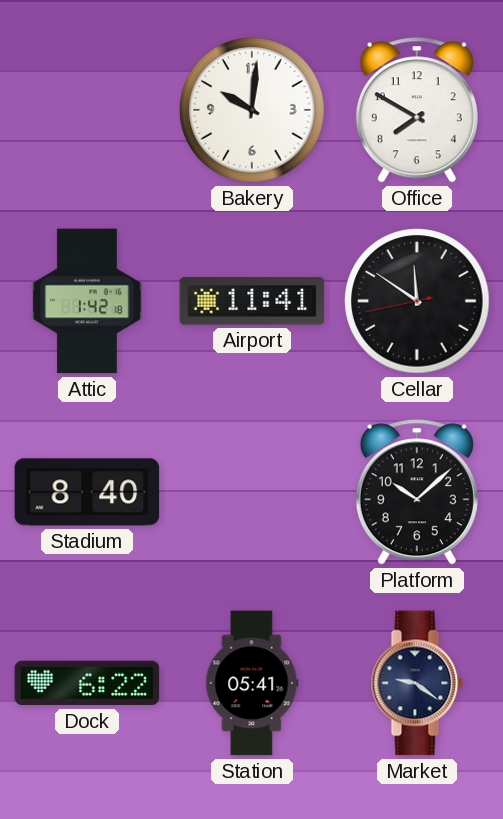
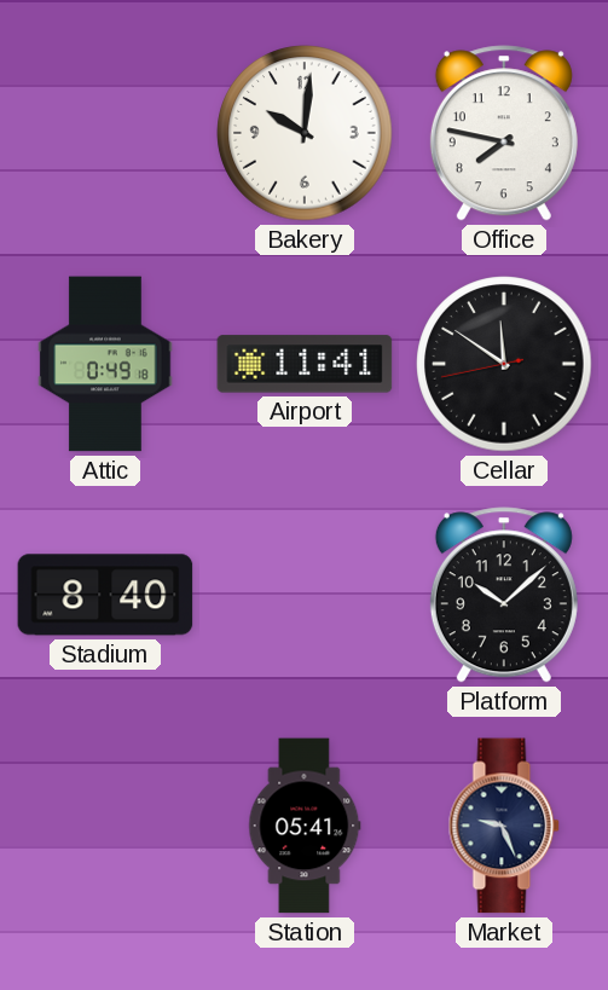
Office: 7:50 -> 7:47
Attic: 1:42 -> 0:49
Dock: 6:22 -> none
Market: 9:21 -> 9:26
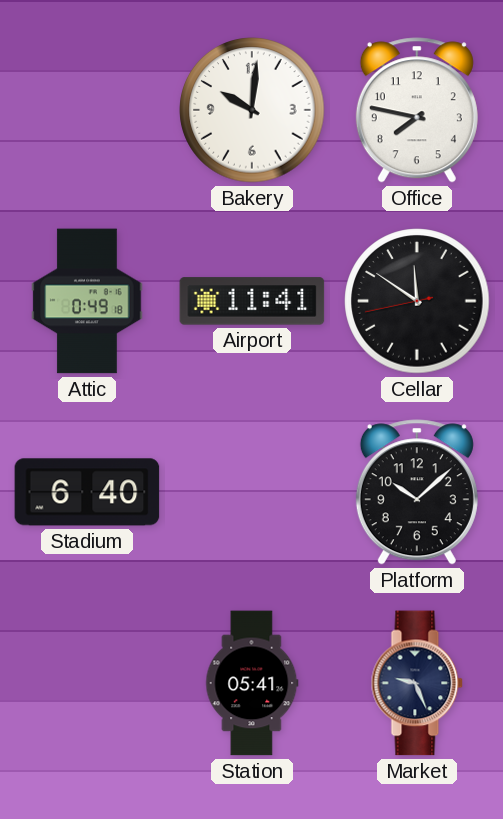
Stadium: 8:40 -> 6:40
